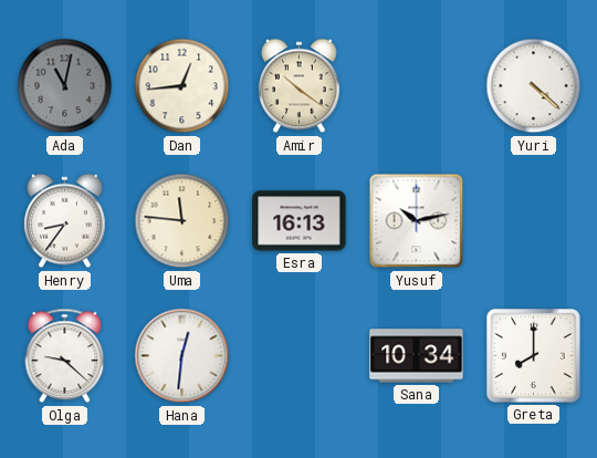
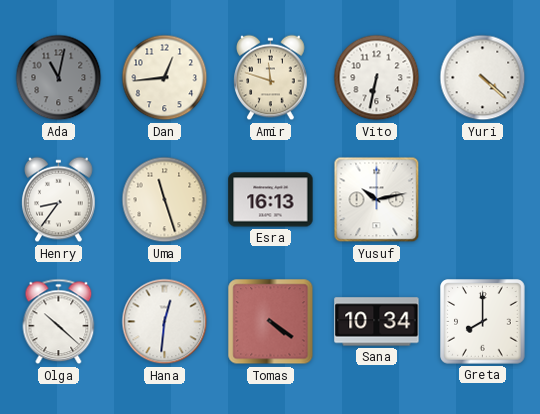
Amir: 10:21 -> 11:48
Vito: none -> 6:32
Uma: 11:46 -> 11:27
Olga: 9:22 -> 10:22
Tomas: none -> 4:21
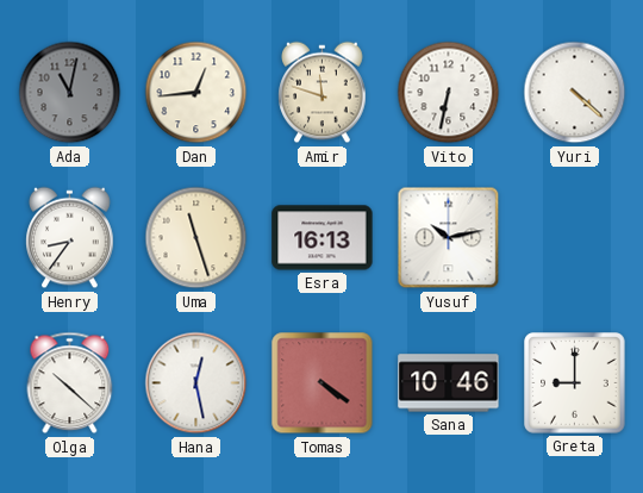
Hana: 12:31 -> 12:28
Sana: 10:34 -> 10:46
Greta: 8:00 -> 9:00
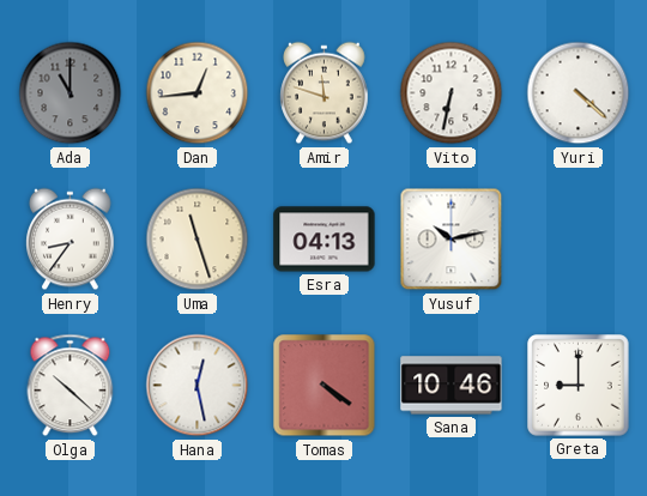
Ada: 11:02 -> 11:00
Esra: 16:13 -> 04:13
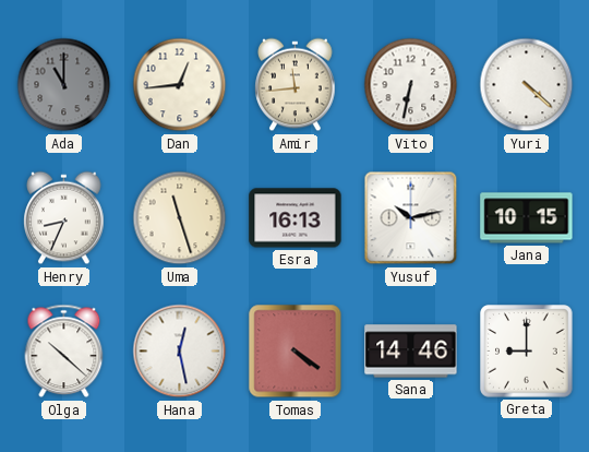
Amir: 11:48 -> 11:44
Henry: 8:36 -> 8:34
Esra: 04:13 -> 16:13
Jana: none -> 10:15
Sana: 10:46 -> 14:46
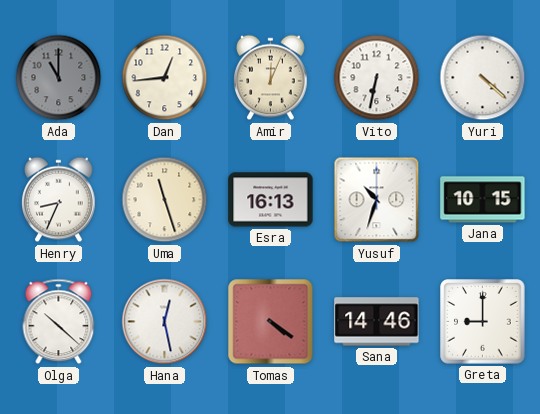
Amir: 11:44 -> 12:04
Yusuf: 10:13 -> 10:33
